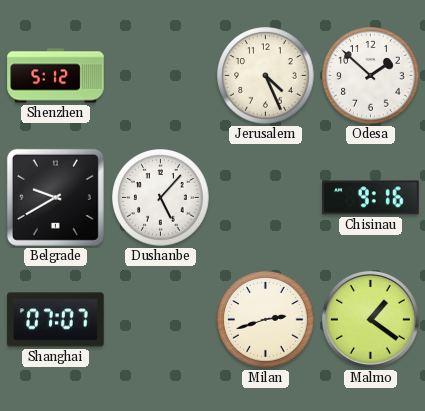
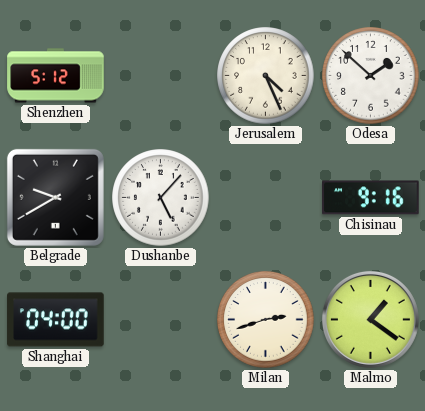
Shanghai: 07:07 -> 04:00
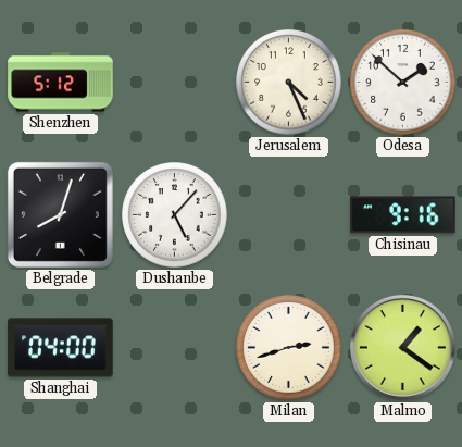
Belgrade: 9:40 -> 8:03
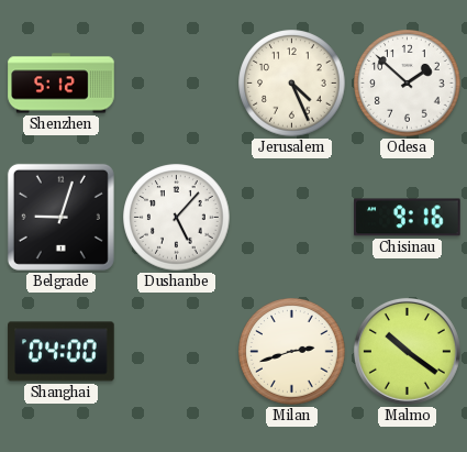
Belgrade: 8:03 -> 9:03
Malmo: 1:21 -> 10:21
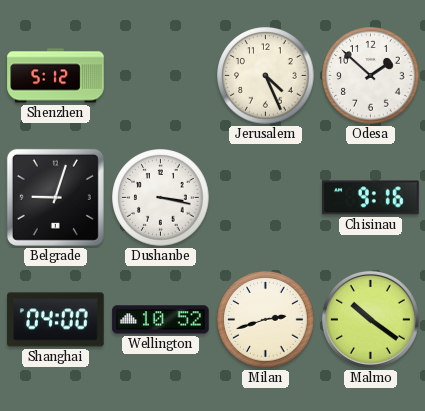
Dushanbe: 5:07 -> 3:17
Wellington: none -> 10:52
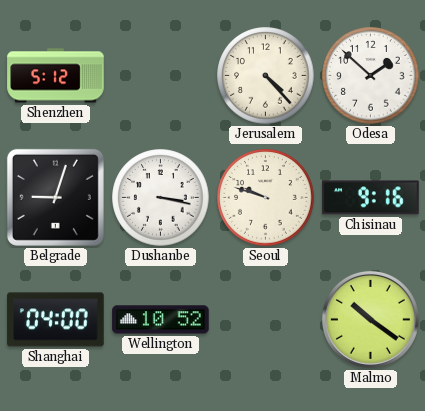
Jerusalem: 4:26 -> 4:23
Seoul: none -> 9:48
Milan: 2:42 -> none
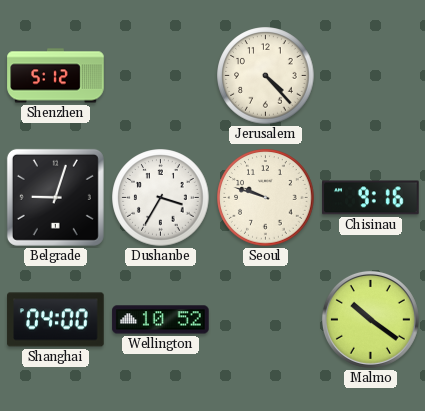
Odesa: 1:52 -> none
Dushanbe: 3:17 -> 3:35
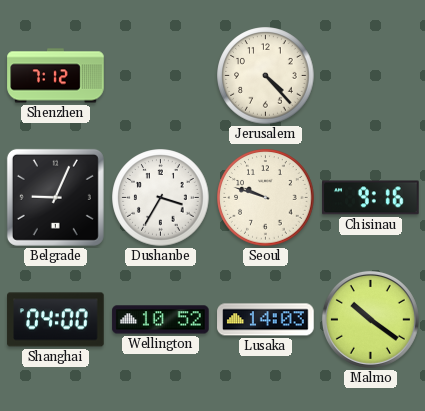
Shenzhen: 5:12 -> 7:12
Belgrade: 9:03 -> 9:04
Lusaka: none -> 14:03
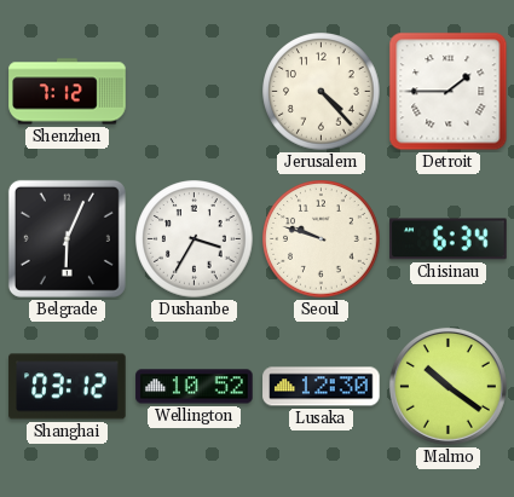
Detroit: none -> 1:45
Belgrade: 9:04 -> 6:04
Chisinau: 9:16 -> 6:34
Shanghai: 04:00 -> 03:12
Lusaka: 14:03 -> 12:30
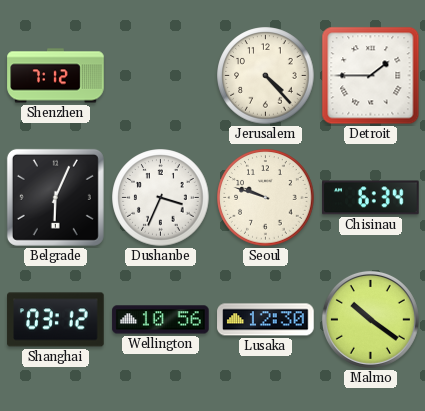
Dushanbe: 3:35 -> 3:34
Wellington: 10:52 -> 10:56
